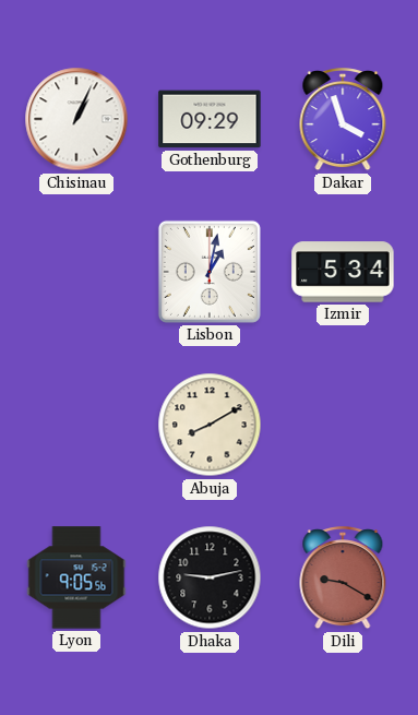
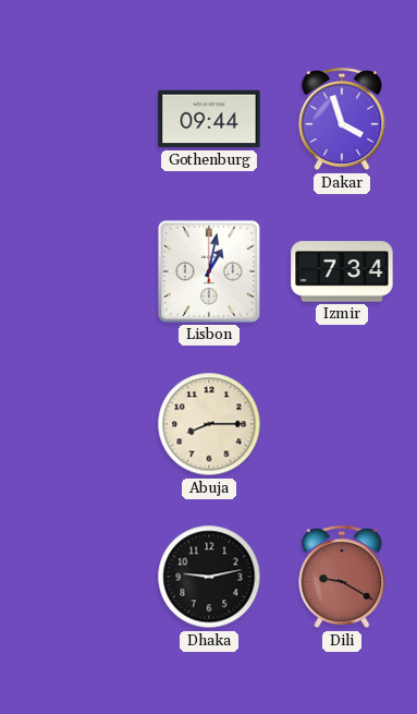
Chisinau: 1:04 -> none
Gothenburg: 09:29 -> 09:44
Izmir: 5:34 -> 7:34
Abuja: 8:10 -> 8:15
Lyon: 9:05 -> none
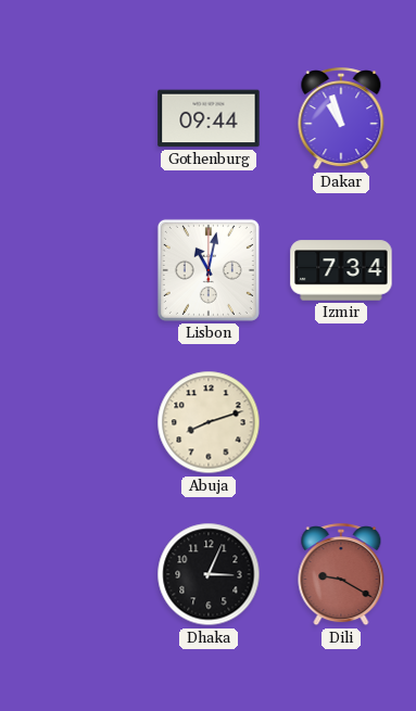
Dakar: 3:57 -> 10:57
Lisbon: 1:02 -> 11:02
Abuja: 8:15 -> 8:12
Dhaka: 9:13 -> 3:04
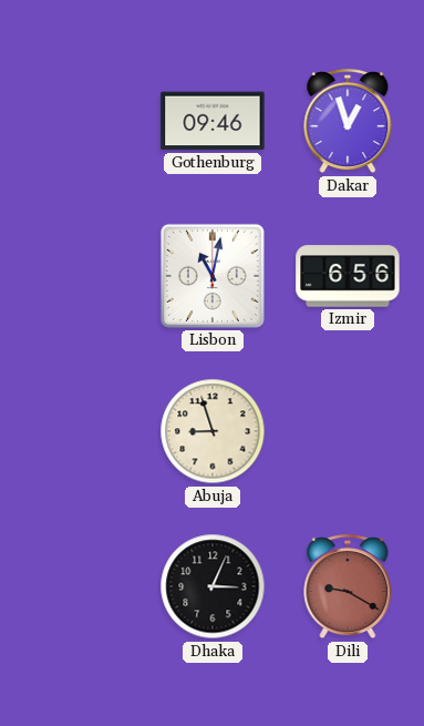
Gothenburg: 09:44 -> 09:46
Dakar: 10:57 -> 12:57
Izmir: 7:34 -> 6:56
Abuja: 8:12 -> 8:57
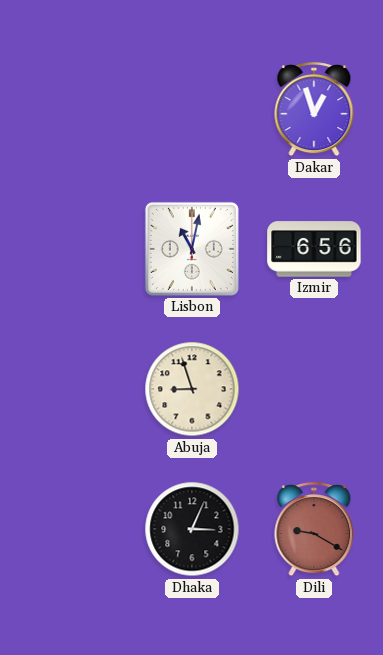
Gothenburg: 09:46 -> none
